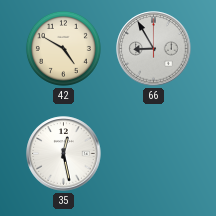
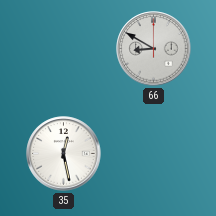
42: 4:50 -> none
66: 8:55 -> 8:50
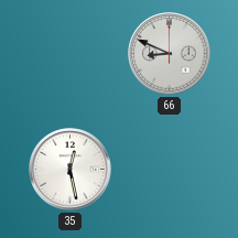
66: 8:50 -> 8:49
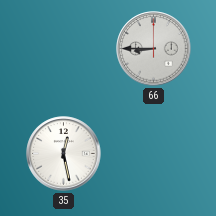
66: 8:49 -> 8:45
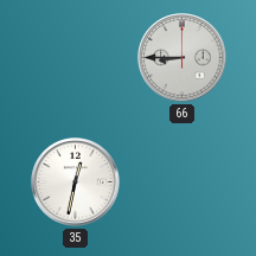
35: 12:28 -> 12:32
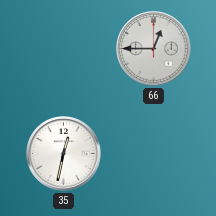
66: 8:45 -> 12:45
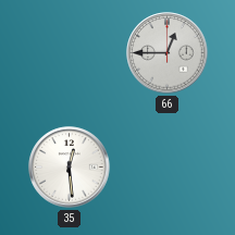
35: 12:32 -> 12:29
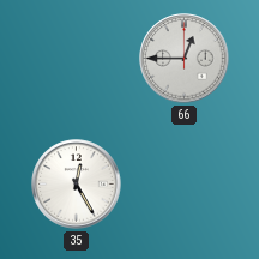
35: 12:29 -> 12:25
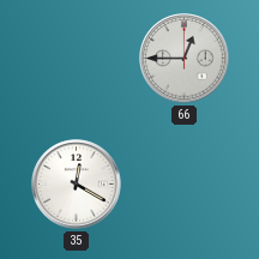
35: 12:25 -> 12:20
